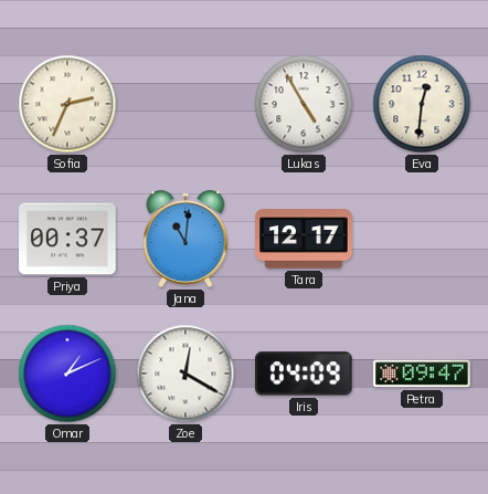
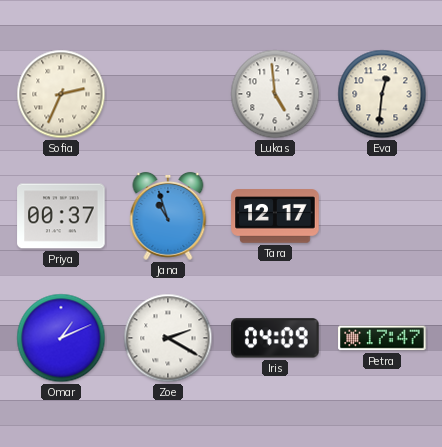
Lukas: 4:55 -> 4:59
Jana: 11:01 -> 10:57
Zoe: 12:20 -> 2:20
Petra: 09:47 -> 17:47
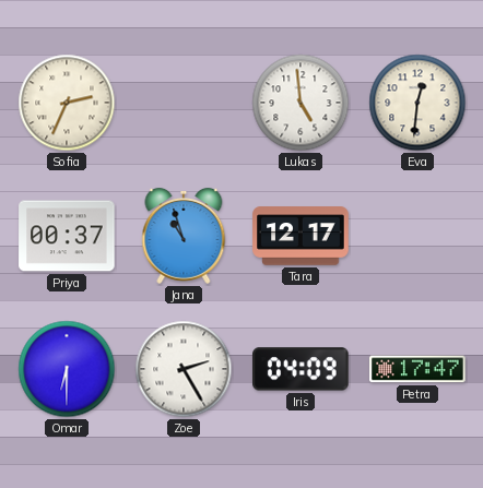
Omar: 1:11 -> 6:30
Zoe: 2:20 -> 2:25
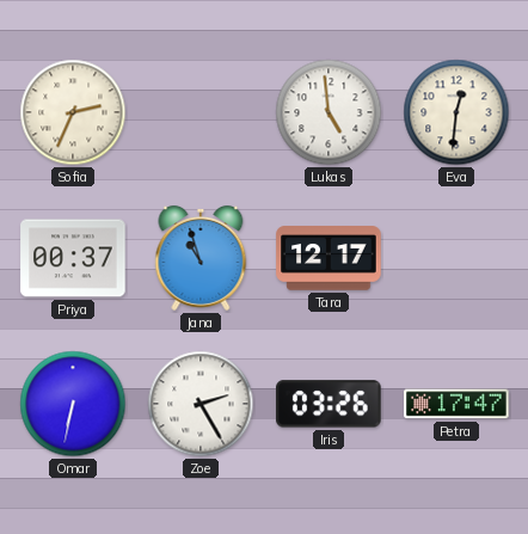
Omar: 6:30 -> 6:32
Iris: 04:09 -> 03:26
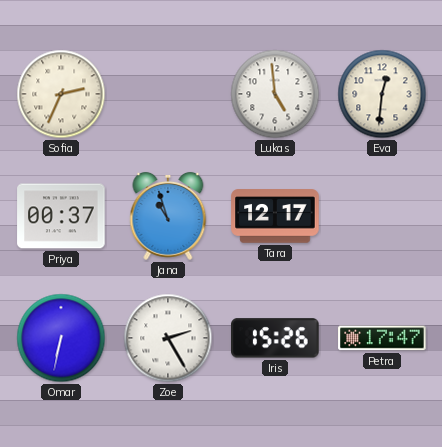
Iris: 03:26 -> 15:26
